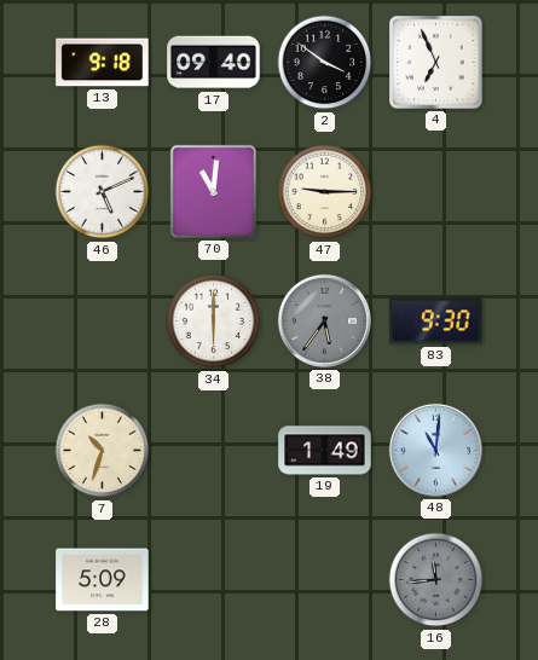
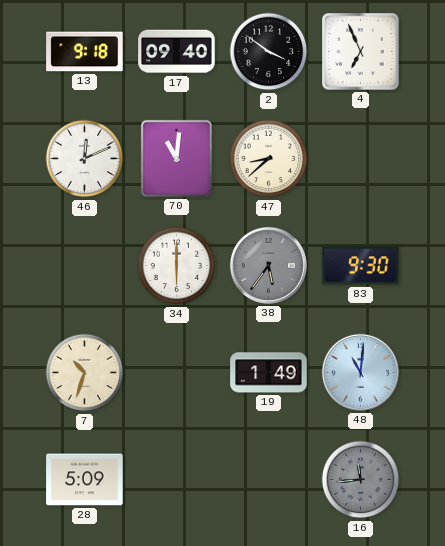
46: 5:11 -> 12:11
47: 9:15 -> 8:38
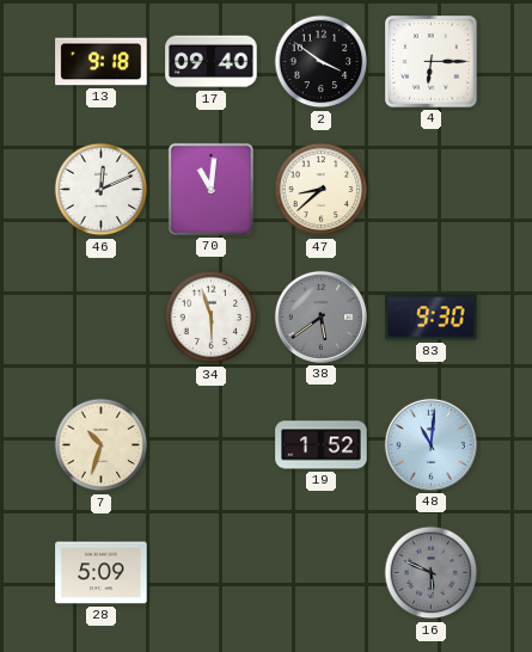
4: 6:56 -> 6:15
34: 6:00 -> 5:57
38: 5:36 -> 5:39
19: 1:49 -> 1:52
16: 11:44 -> 5:49
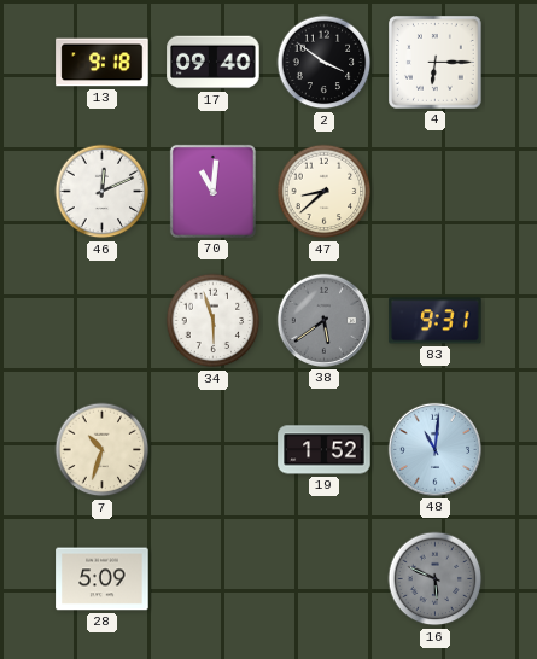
83: 9:30 -> 9:31
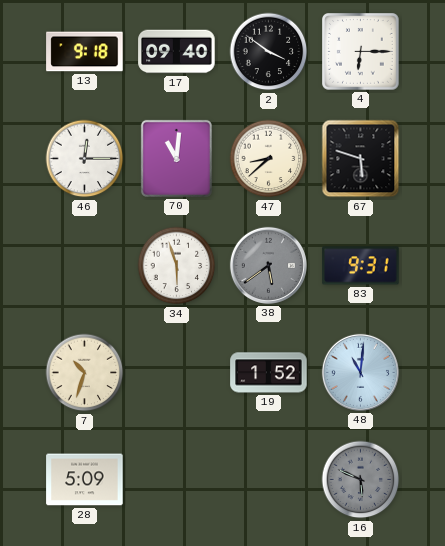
46: 12:11 -> 12:15
67: none -> 5:48
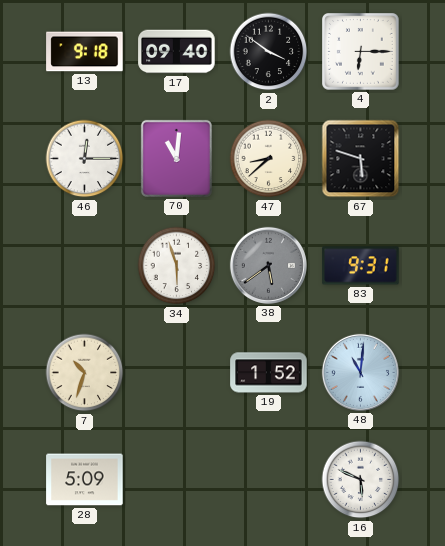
16 dial: grey -> white
